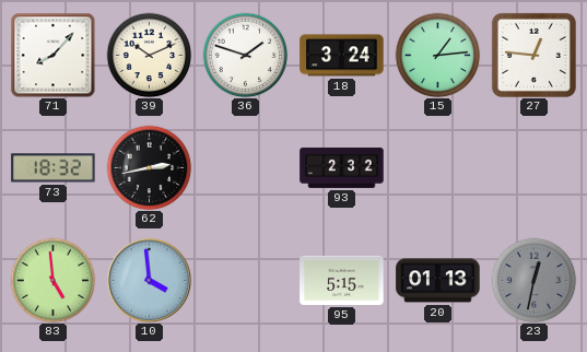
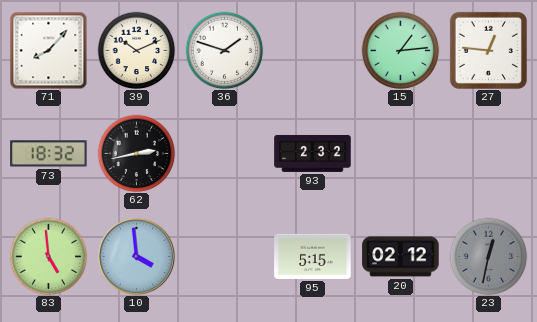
18: 3:24 -> none
20: 01:13 -> 02:12
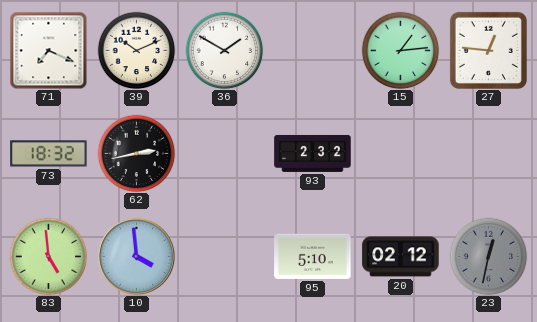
71: 8:07 -> 7:19
36: 1:48 -> 1:50
95: 5:15 -> 5:10
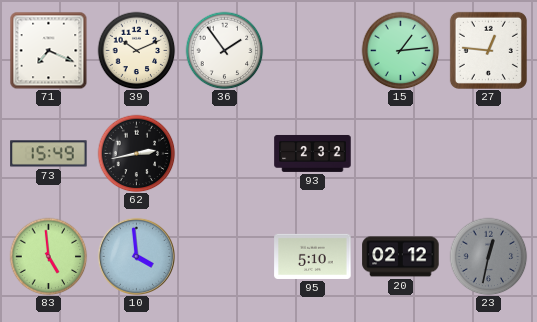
36: 1:50 -> 1:54
73: 18:32 -> 15:49
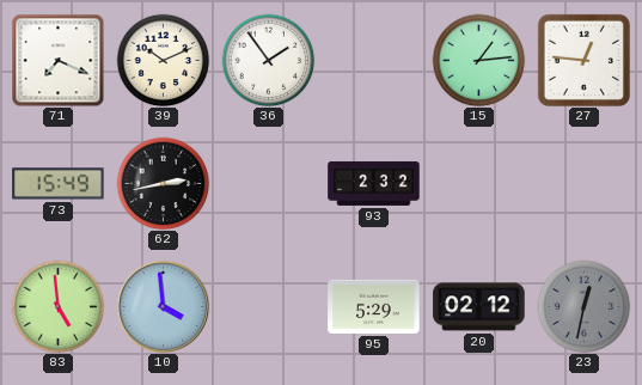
95: 5:10 -> 5:29
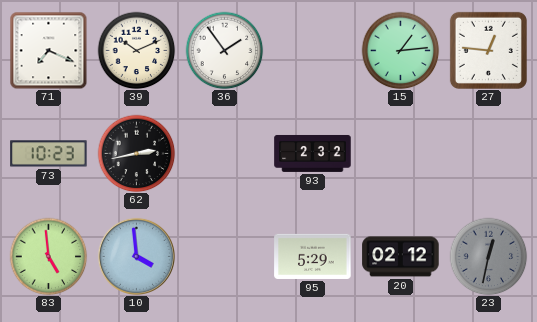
73: 15:49 -> 10:23
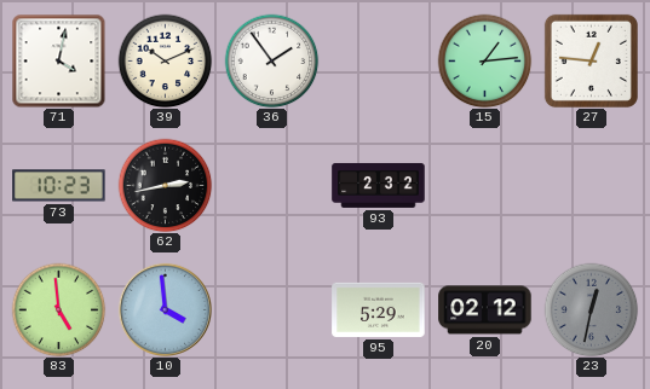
71: 7:19 -> 4:02
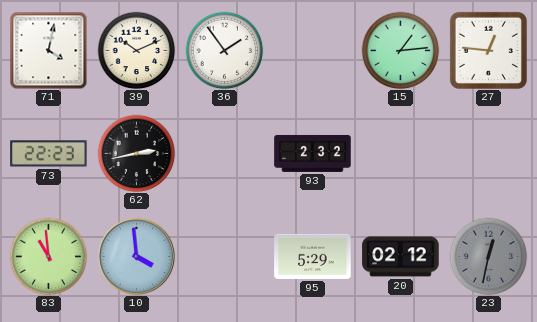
73: 10:23 -> 22:23
83: 4:59 -> 10:59
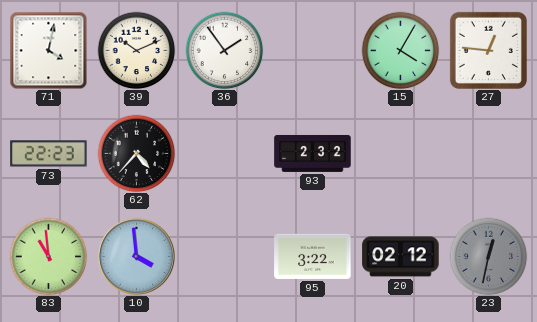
15: 1:14 -> 4:05
62: 2:43 -> 4:37
95: 5:29 -> 3:22
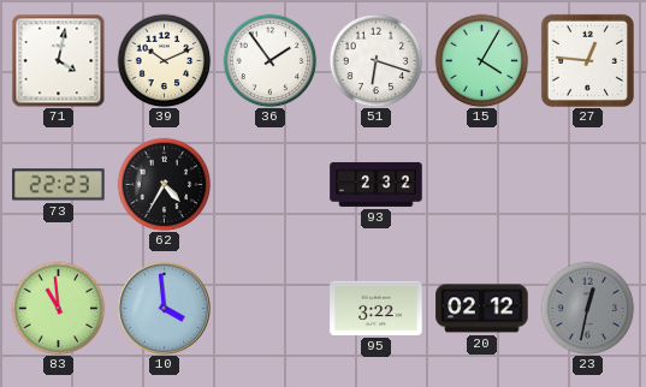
51: none -> 6:18
62: 4:37 -> 4:35
